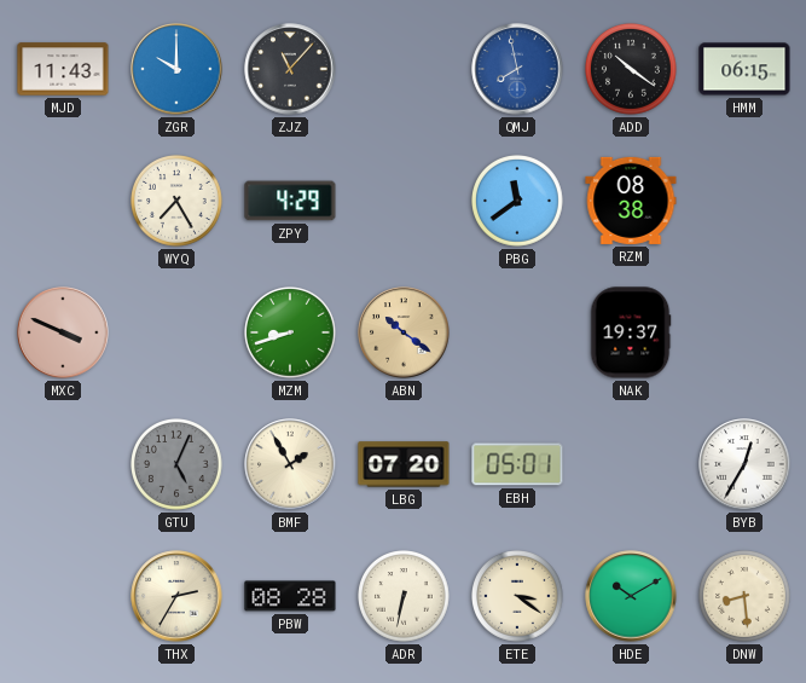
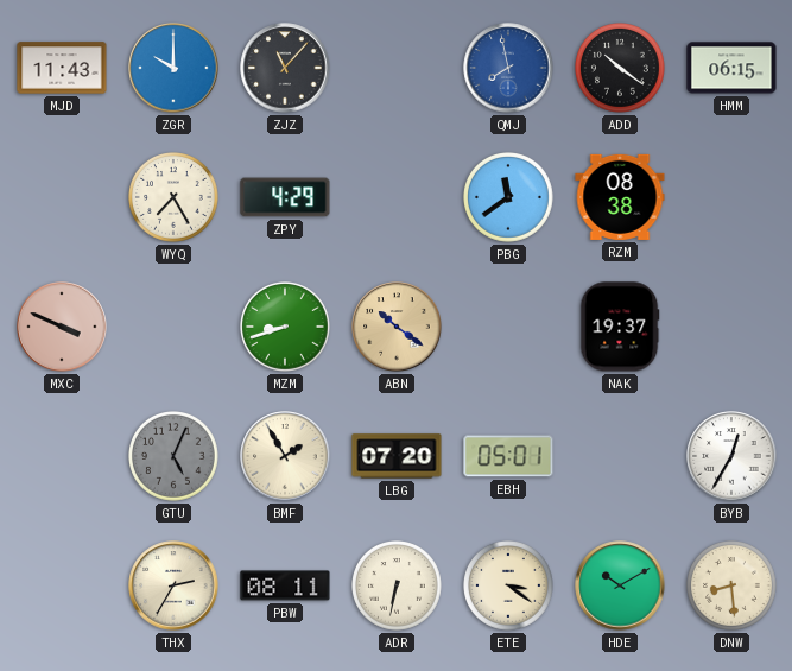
PBW: 08:28 -> 08:11
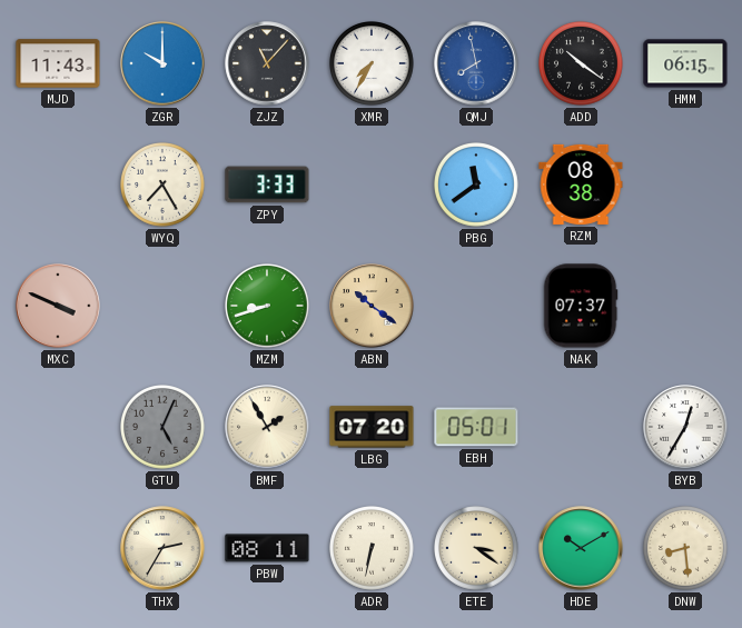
XMR: none -> 7:35
ZPY: 4:29 -> 3:33
NAK: 19:37 -> 07:37
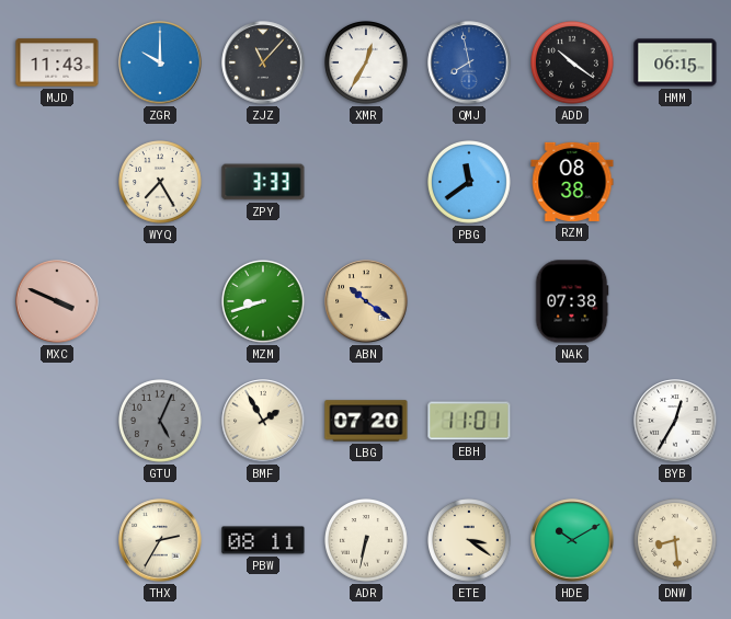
XMR: 7:35 -> 12:35
NAK: 07:37 -> 07:38
EBH: 05:01 -> 11:01
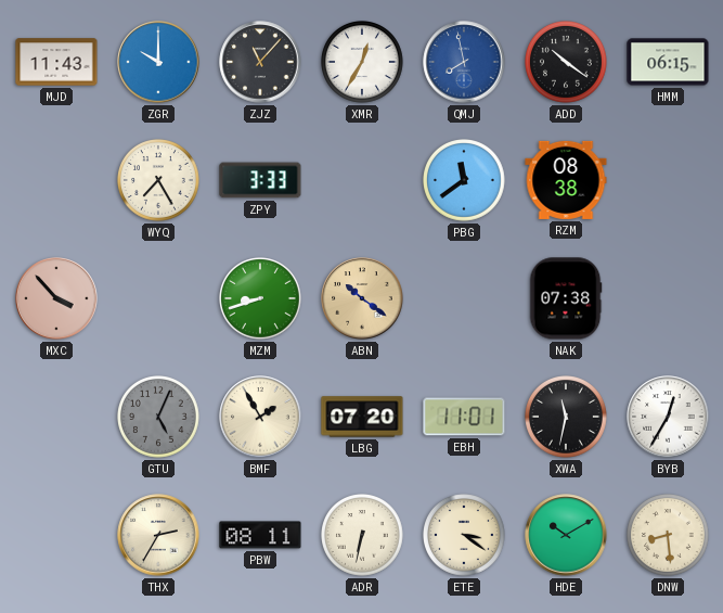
MXC: 3:49 -> 3:53
XWA: none -> 11:32
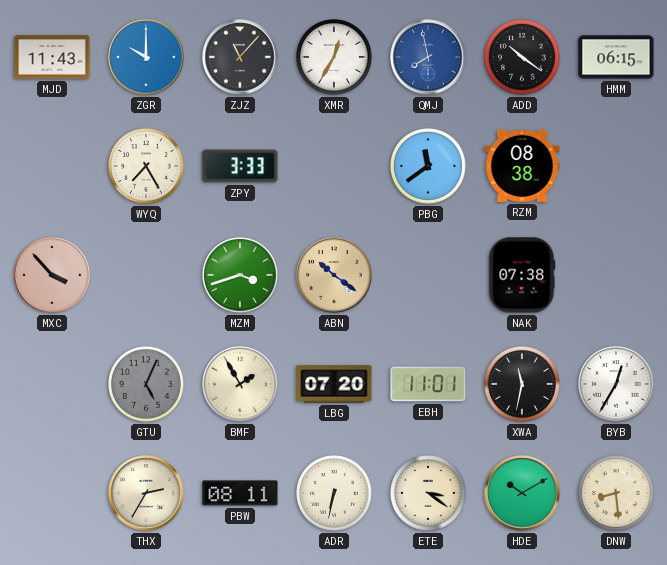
MZM: 8:42 -> 3:42
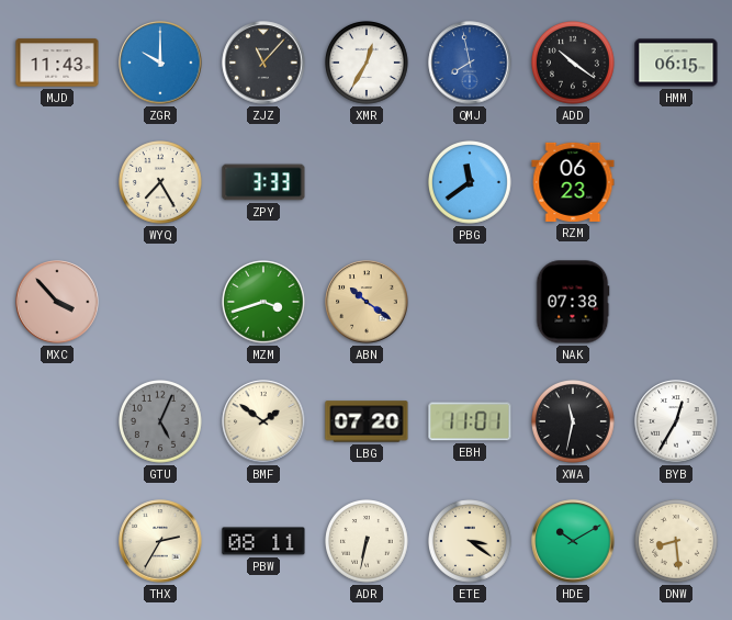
RZM: 08:38 -> 06:23
BMF: 1:55 -> 1:51
